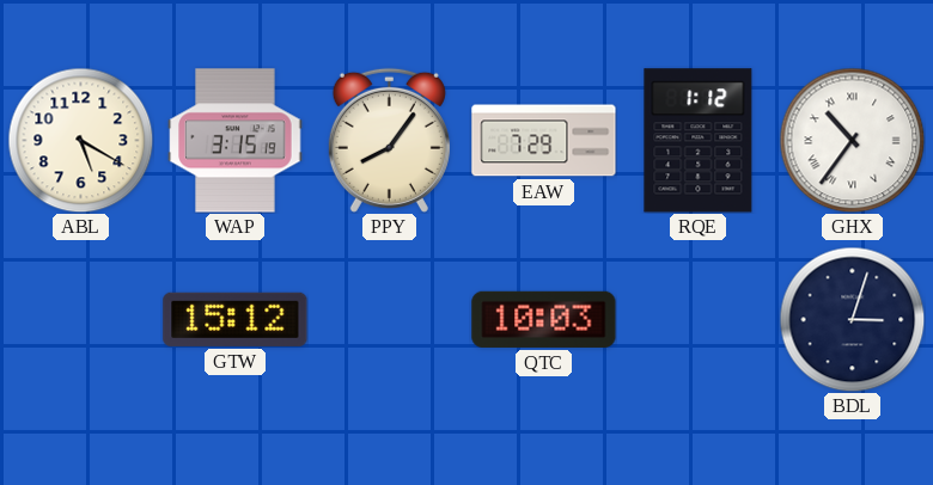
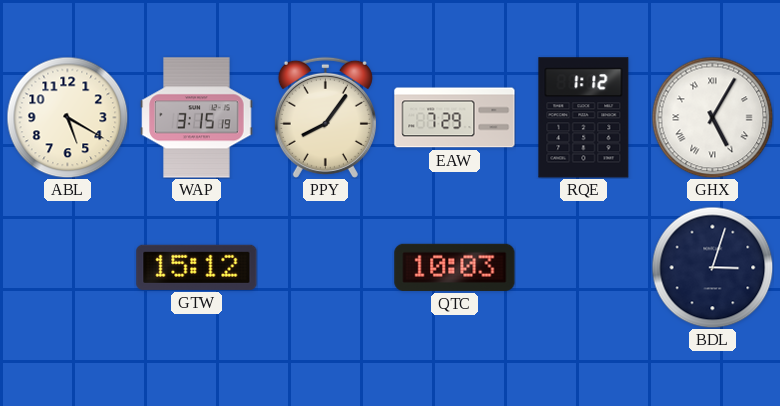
GHX: 10:36 -> 5:05
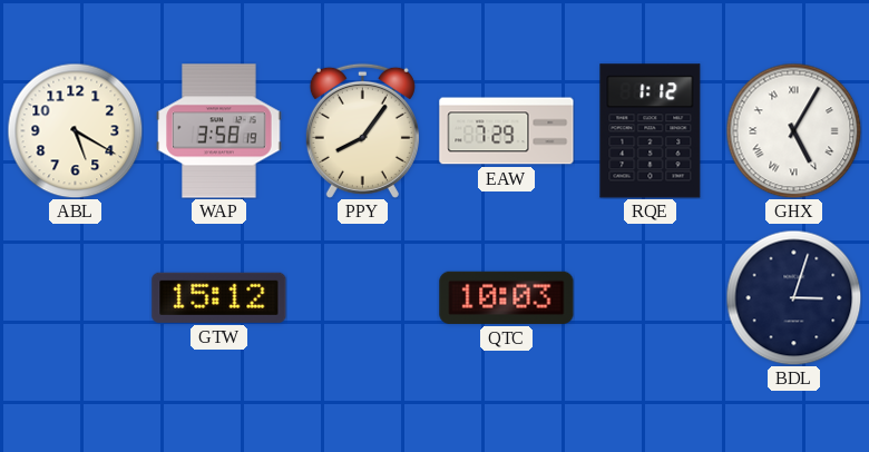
WAP: 3:15 -> 3:58
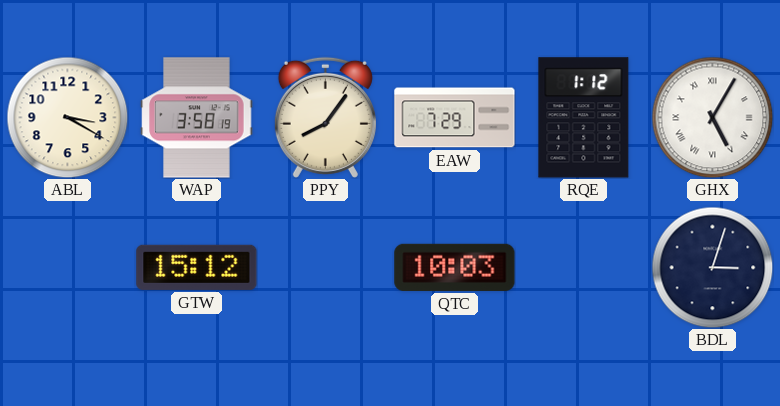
ABL: 5:20 -> 3:20
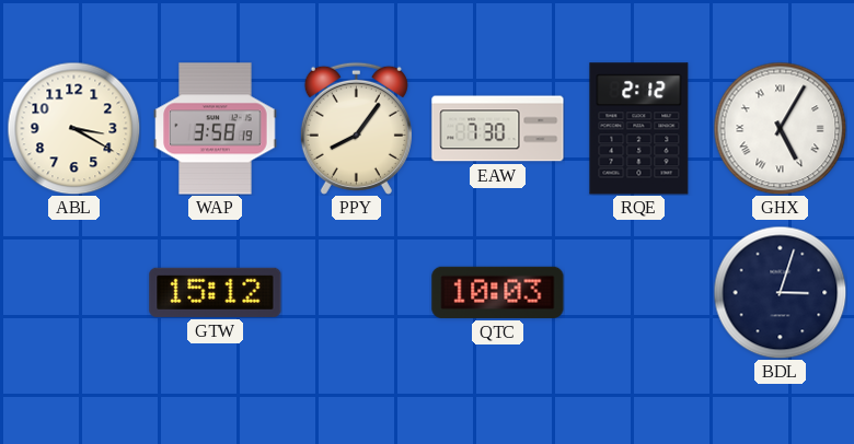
EAW: 7:29 -> 7:30
RQE: 1:12 -> 2:12
